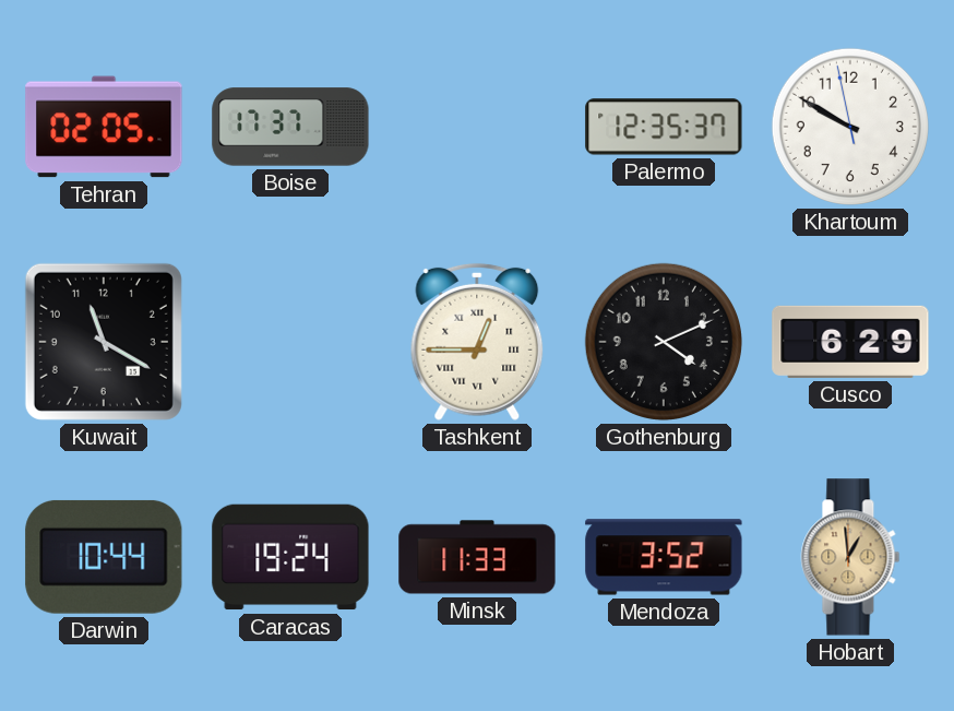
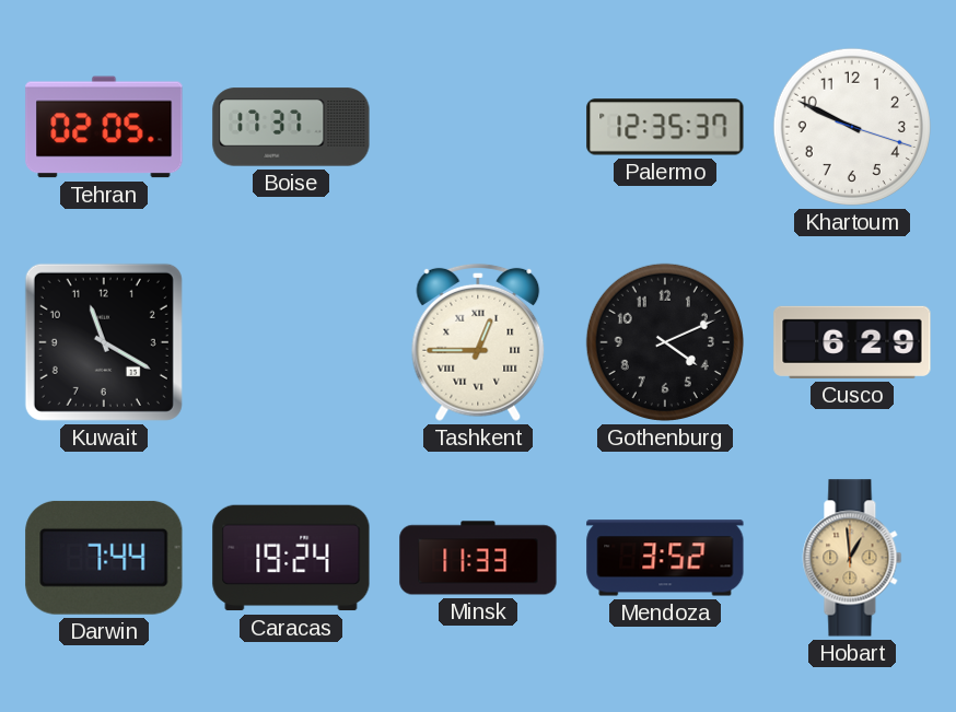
Khartoum: 9:49:58 -> 9:49:18
Darwin: 10:44 -> 7:44
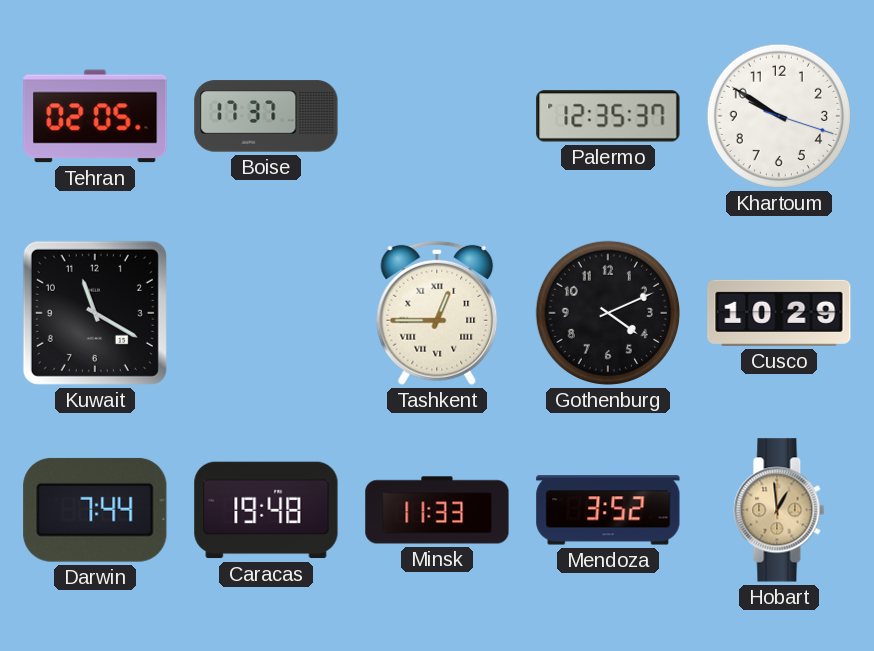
Khartoum: 9:49 -> 9:50
Cusco: 6:29 -> 10:29
Caracas: 19:24 -> 19:48
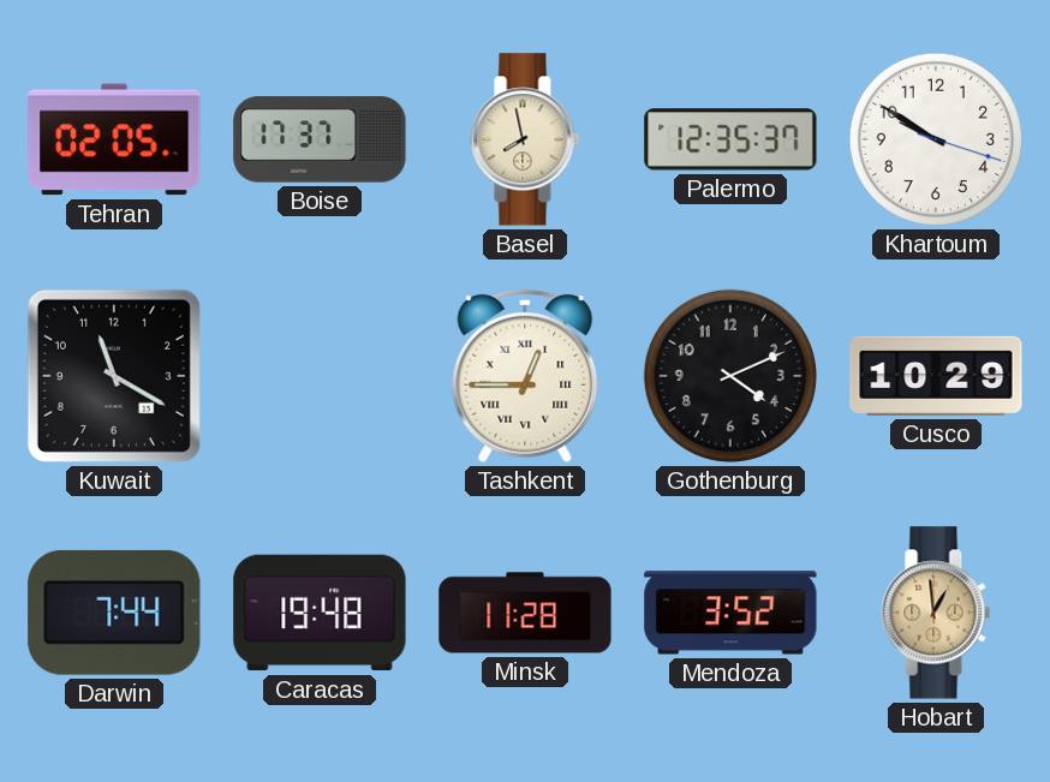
Basel: none -> 7:58
Minsk: 11:33 -> 11:28
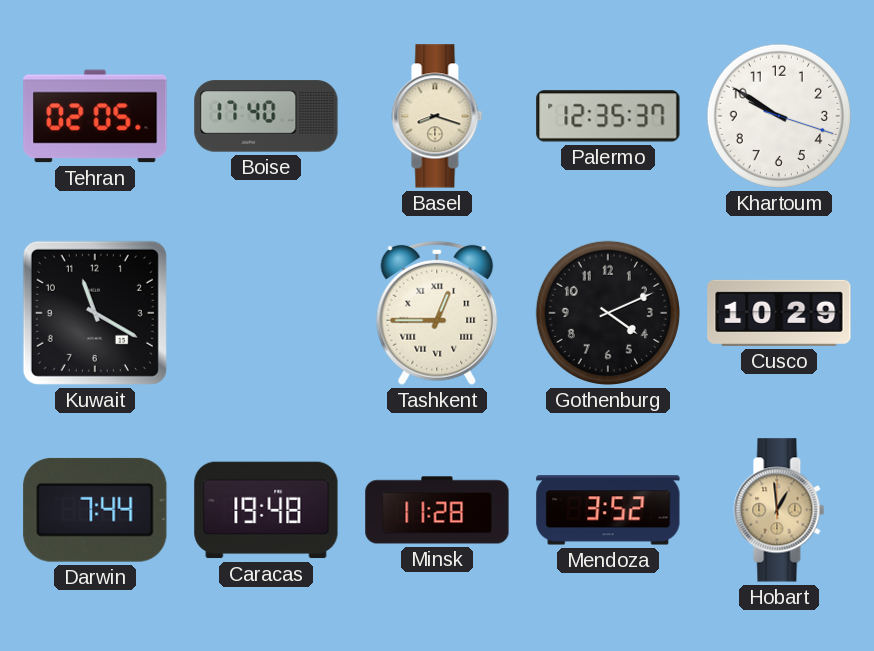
Boise: 17:37 -> 17:40
Basel: 7:58 -> 8:18
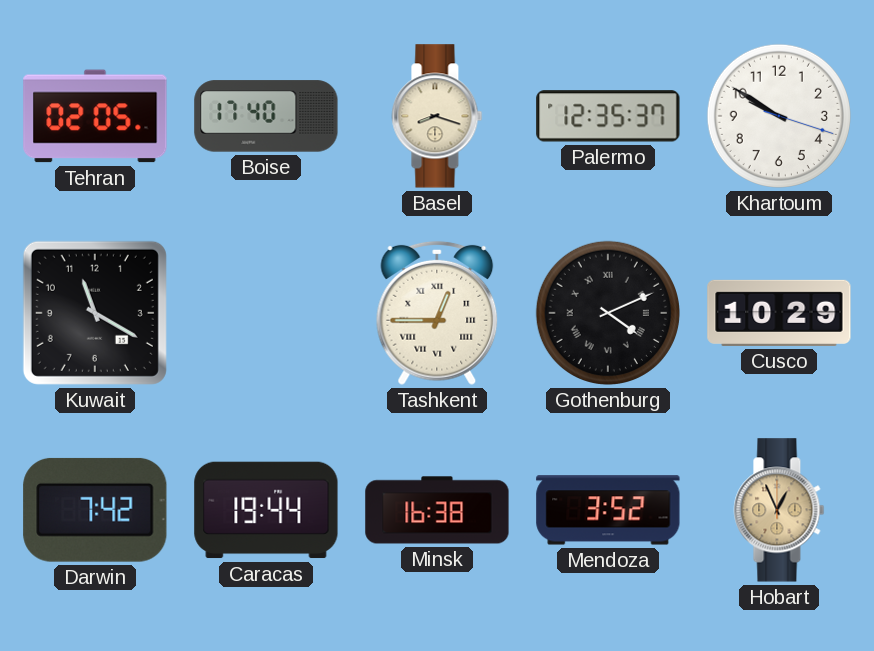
Gothenburg numerals: Arabic -> Roman
Darwin: 7:44 -> 7:42
Caracas: 19:48 -> 19:44
Minsk: 11:28 -> 16:38
Hobart: 12:59 -> 12:56
